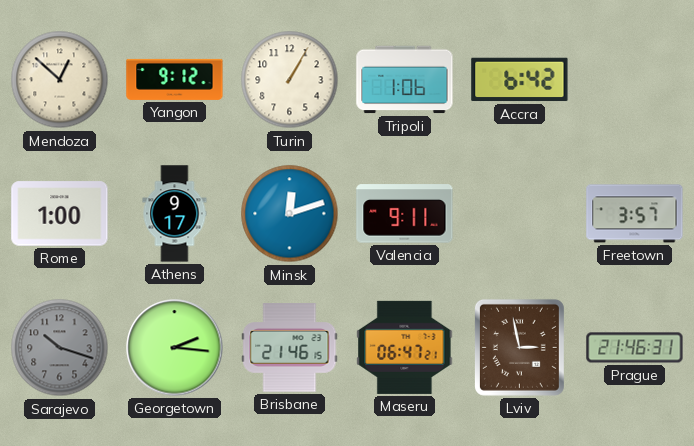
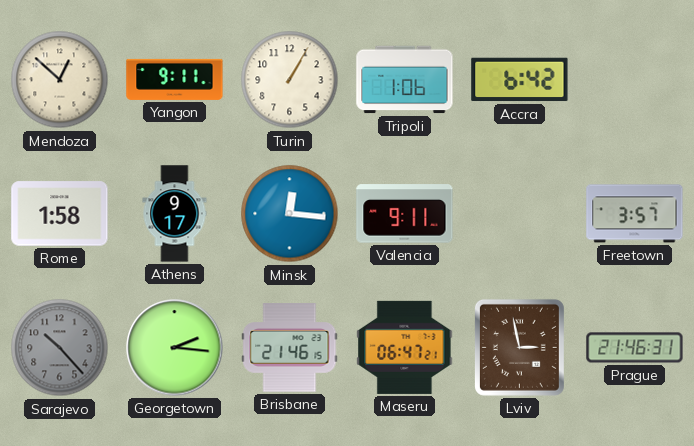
Yangon: 9:12 -> 9:11
Rome: 1:00 -> 1:58
Minsk: 12:12 -> 12:16
Sarajevo: 10:18 -> 10:23
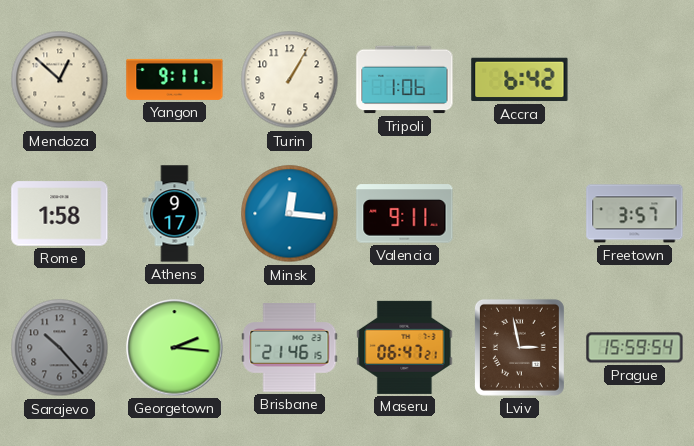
Prague: 21:46 -> 15:59
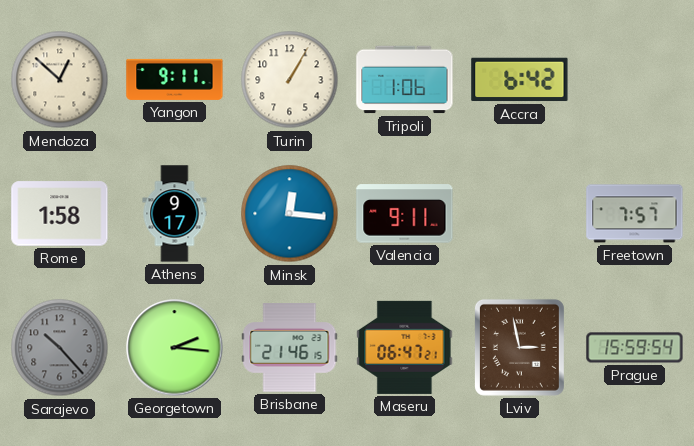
Freetown: 3:57 -> 7:57
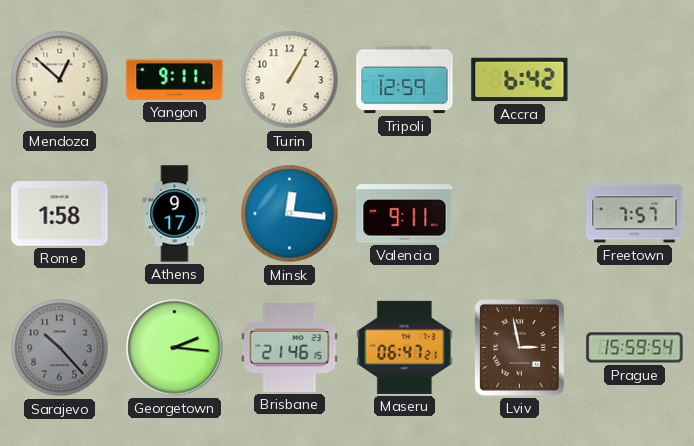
Tripoli: 1:06 -> 12:59
